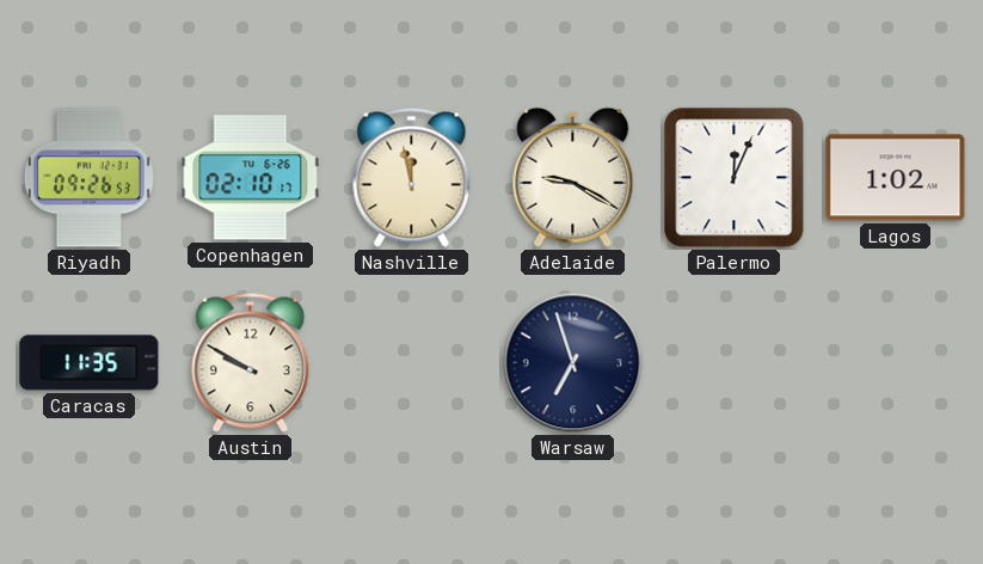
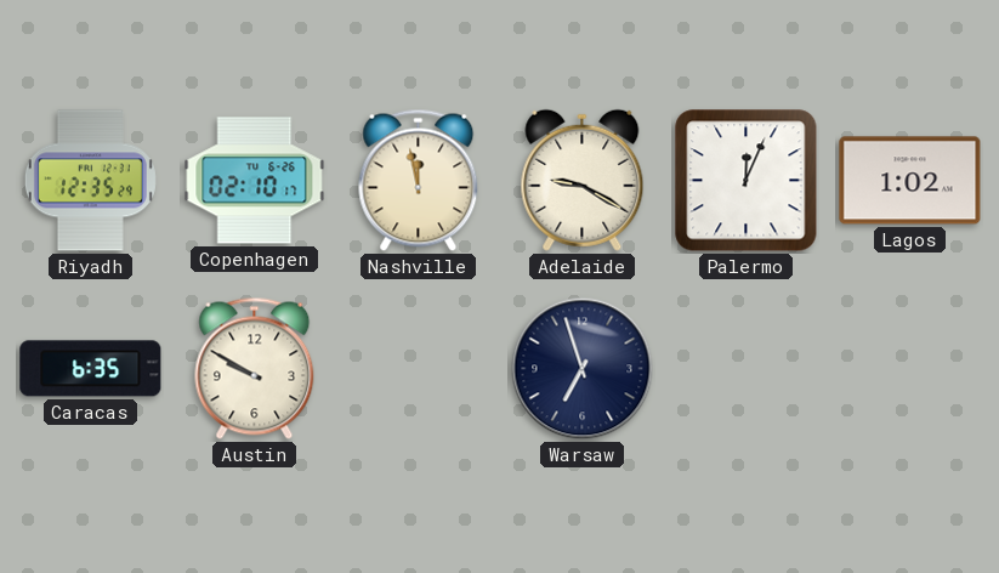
Riyadh: 09:26 -> 12:35
Caracas: 11:35 -> 6:35
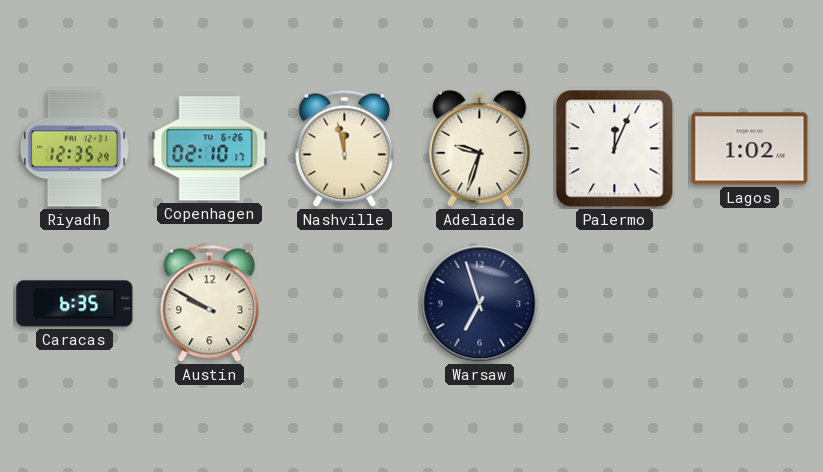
Adelaide: 9:20 -> 9:33
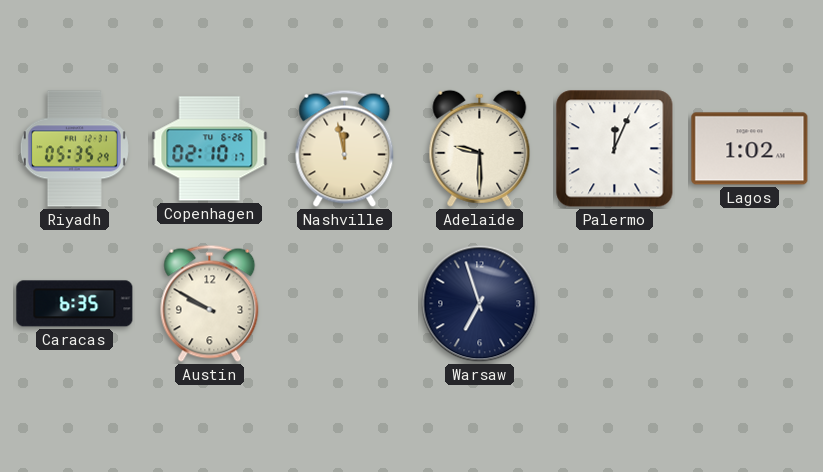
Riyadh: 12:35 -> 05:35
Adelaide: 9:33 -> 9:30
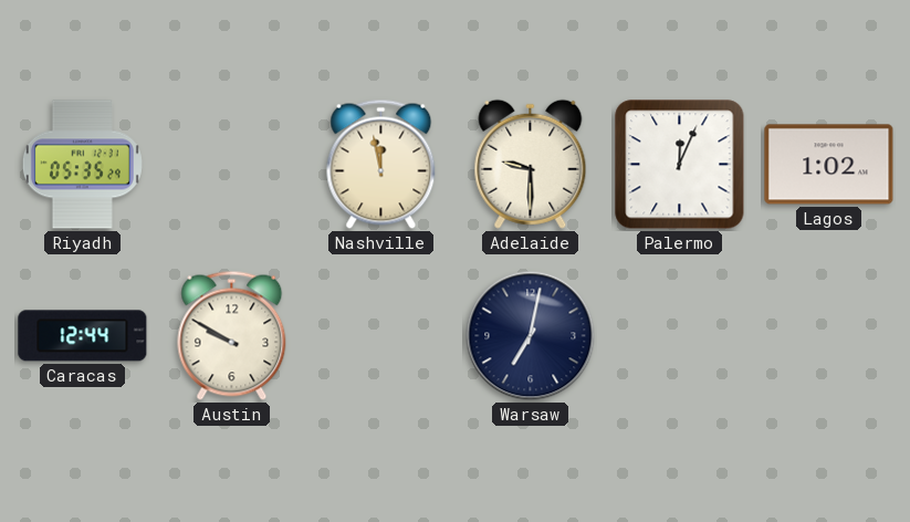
Copenhagen: 02:10 -> none
Caracas: 6:35 -> 12:44
Warsaw: 6:57 -> 7:02
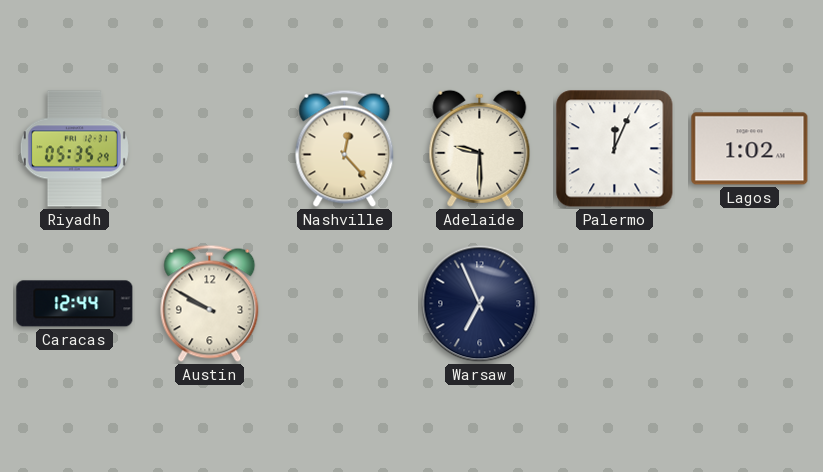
Nashville: 11:58 -> 12:23
Warsaw: 7:02 -> 6:56
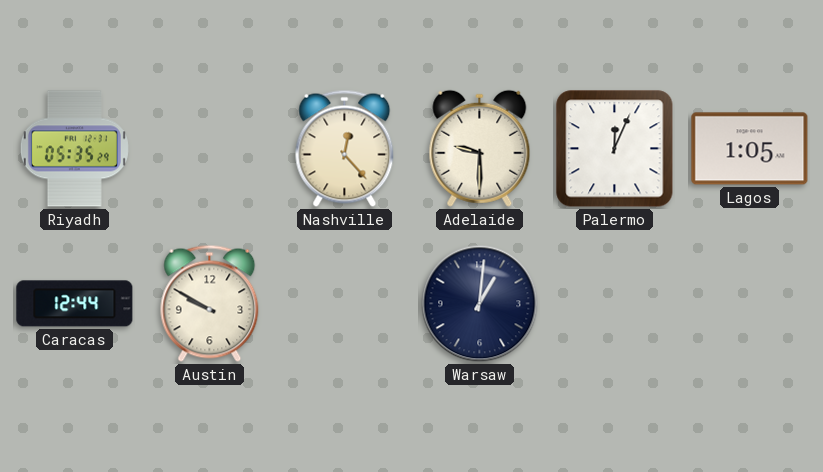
Lagos: 1:02 -> 1:05
Warsaw: 6:56 -> 1:01
